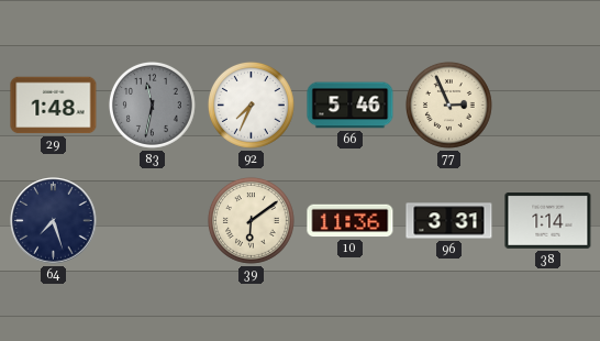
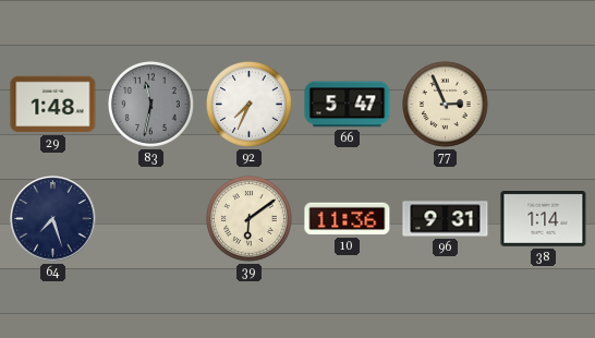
66: 5:46 -> 5:47
96: 3:31 -> 9:31
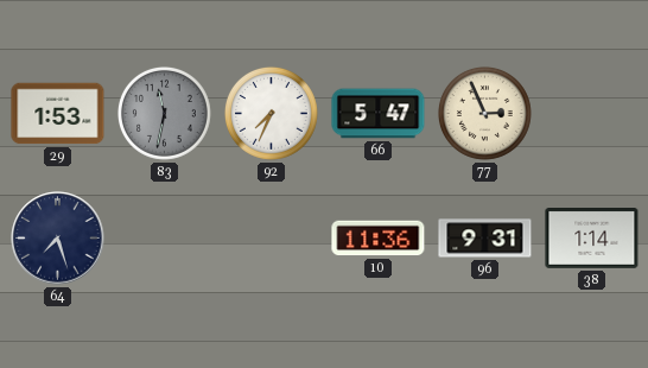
29: 1:48 -> 1:53
39: 6:09 -> none
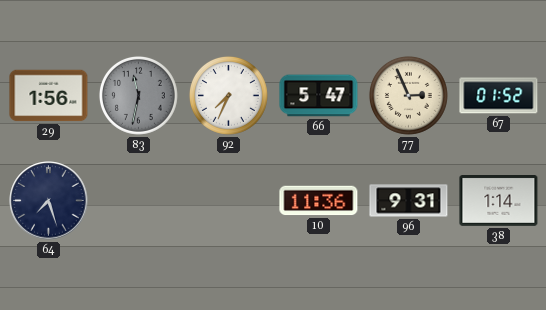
29: 1:53 -> 1:56
67: none -> 01:52
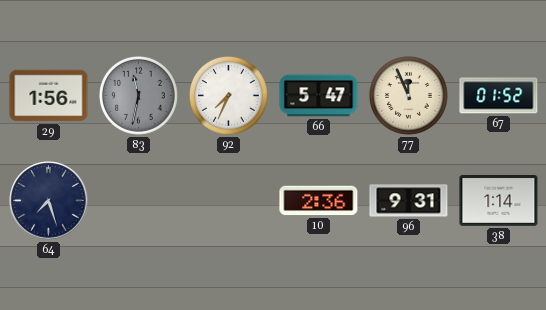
77: 2:56 -> 11:56
10: 11:36 -> 2:36
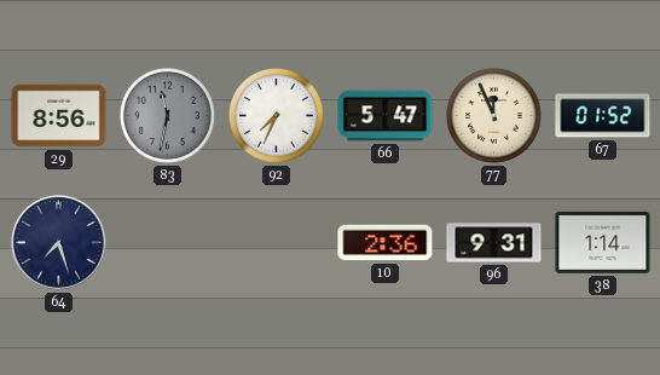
29: 1:56 -> 8:56
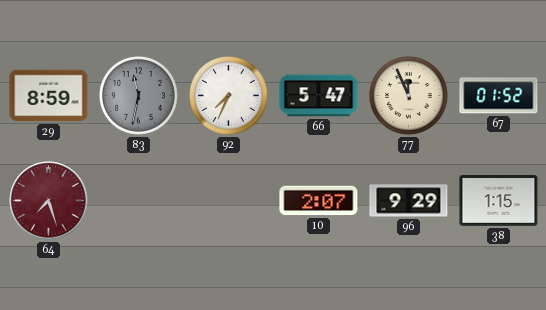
29: 8:56 -> 8:59
64 dial: navy -> burgundy
10: 2:36 -> 2:07
96: 9:31 -> 9:29
38: 1:14 -> 1:15
